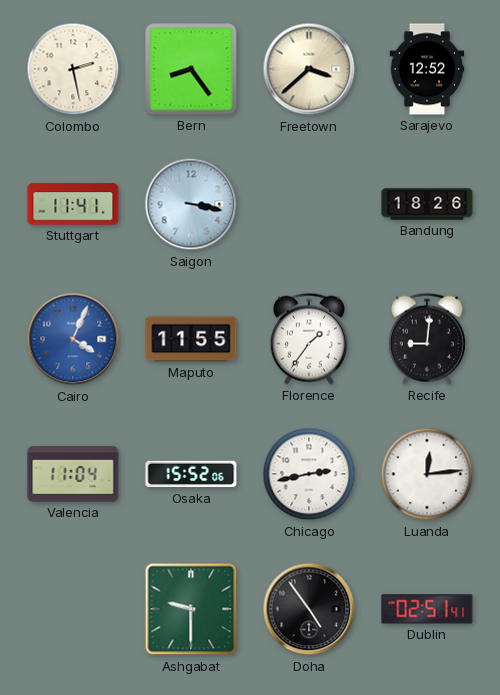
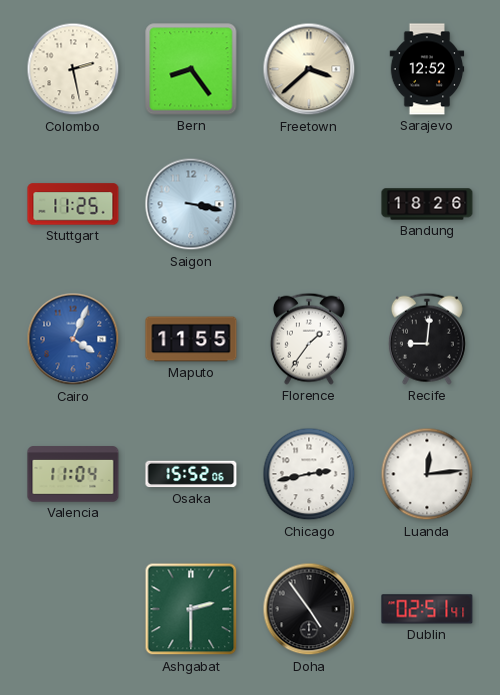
Stuttgart: 11:41 -> 11:25
Ashgabat: 9:30 -> 2:30
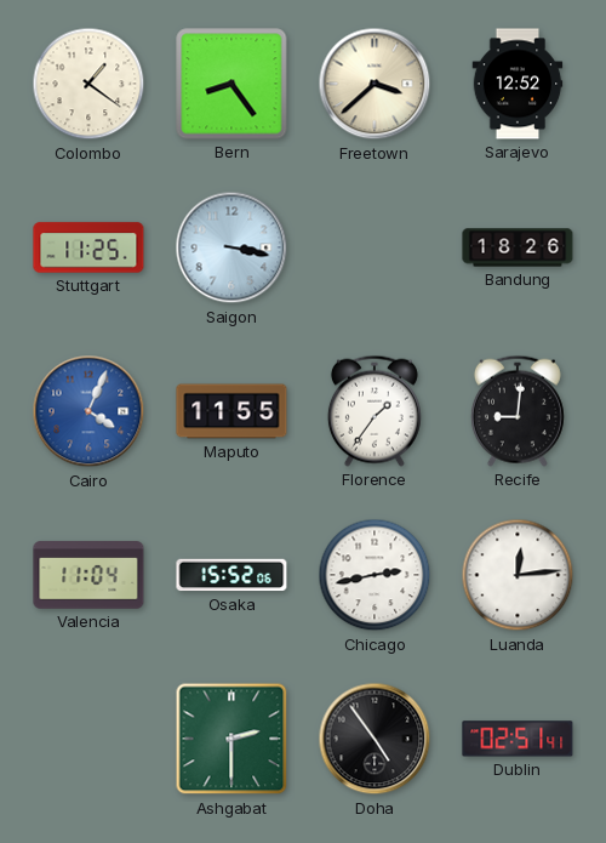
Colombo: 2:28 -> 1:21
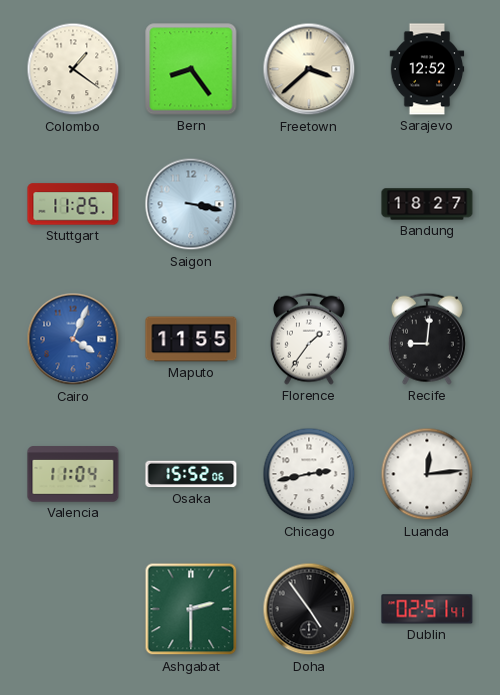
Bandung: 18:26 -> 18:27
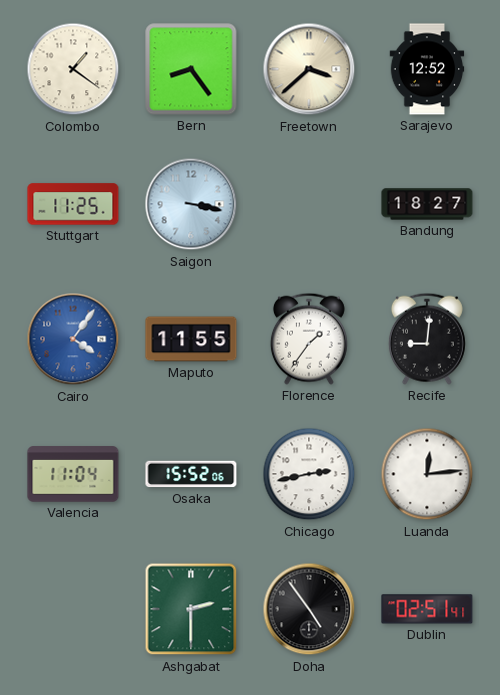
Cairo: 4:04 -> 4:06
